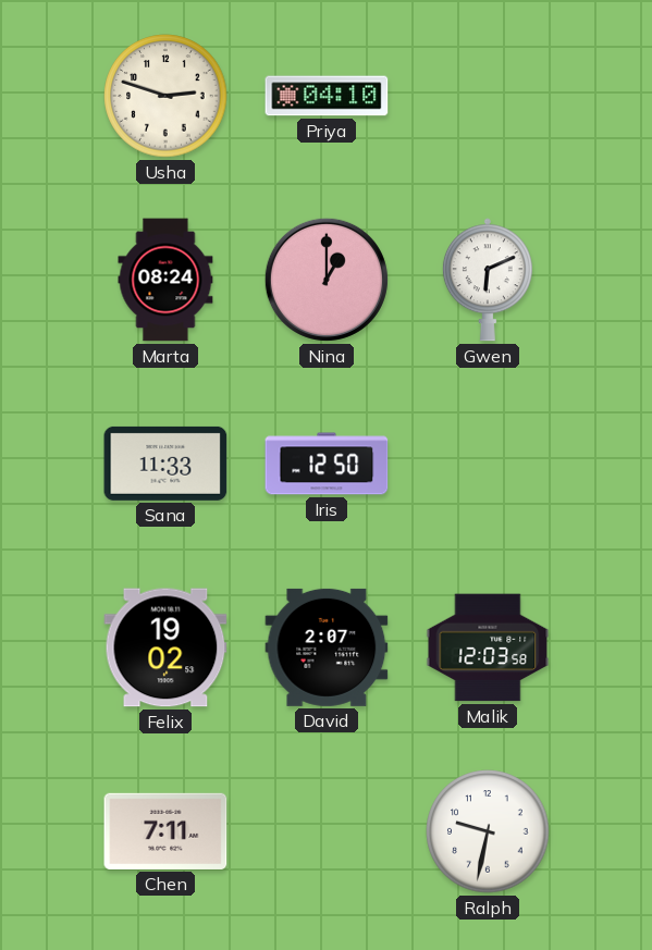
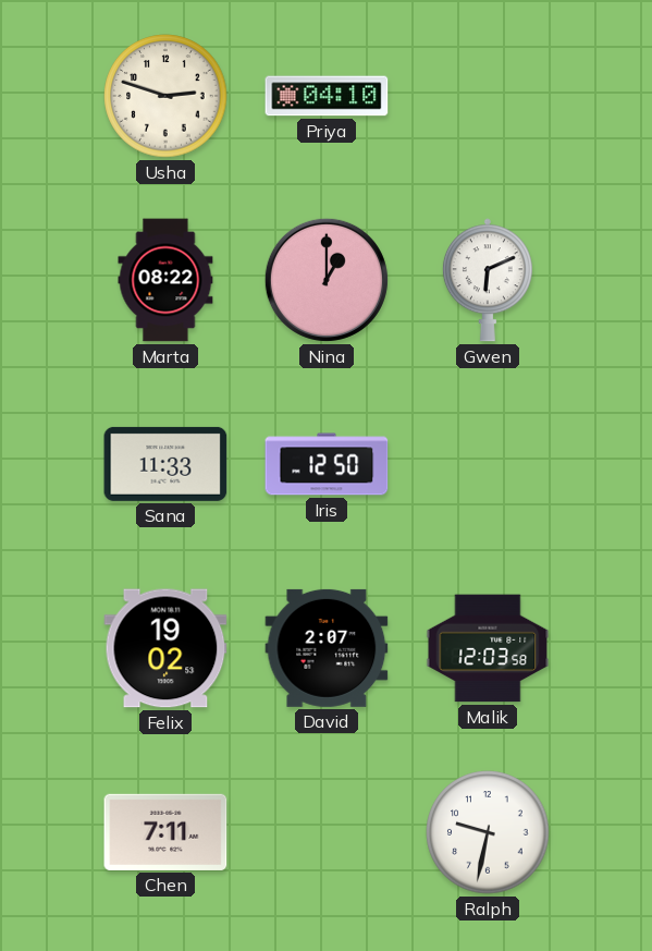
Marta: 08:24 -> 08:22
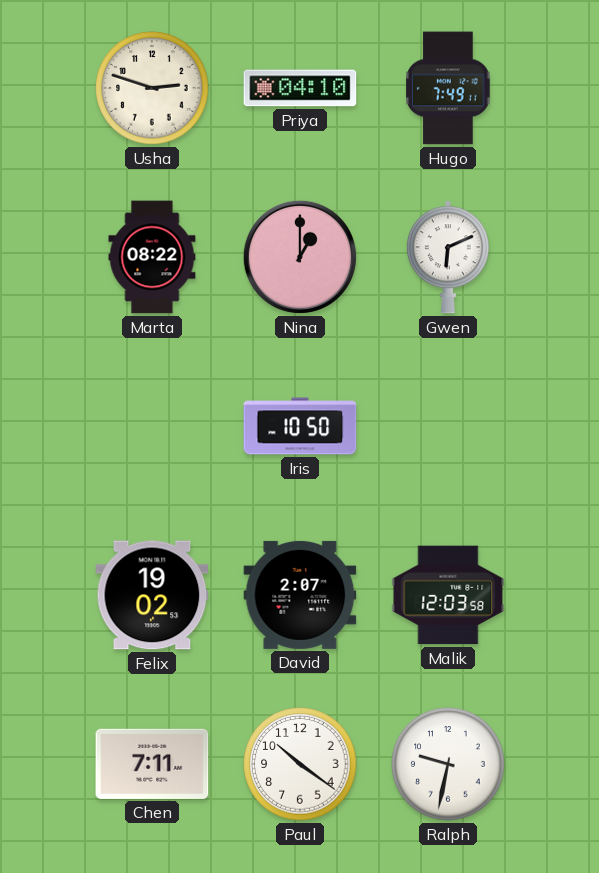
Hugo: none -> 7:49
Sana: 11:33 -> none
Iris: 12:50 -> 10:50
Paul: none -> 10:21
